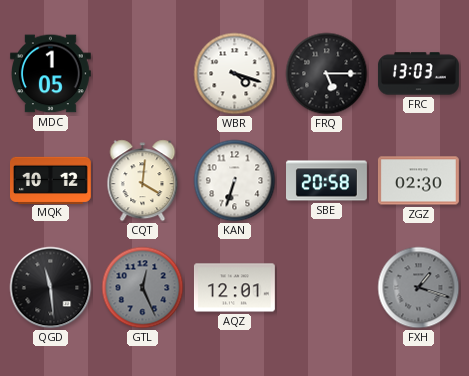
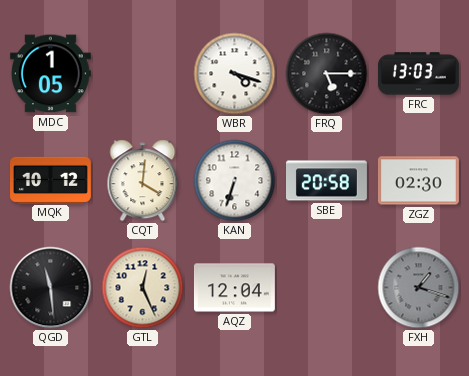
GTL dial: grey -> cream
AQZ: 12:01 -> 12:04
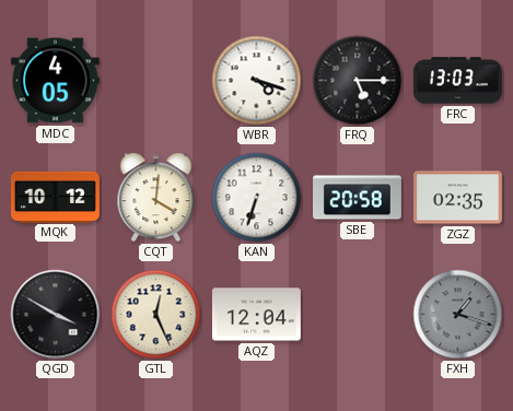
MDC: 1:05 -> 4:05
ZGZ: 02:30 -> 02:35
QGD: 11:29 -> 3:50
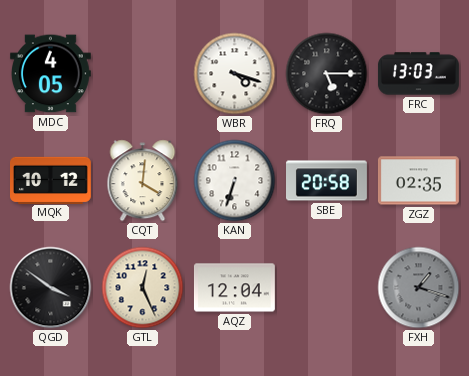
QGD: 3:50 -> 3:51
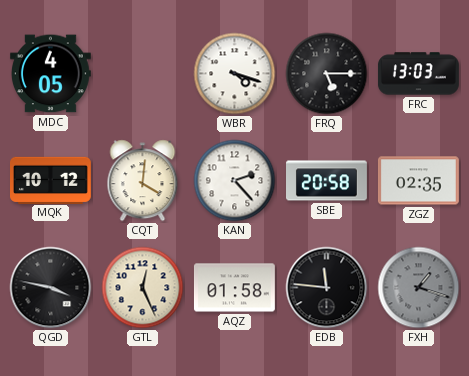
KAN: 6:33 -> 2:23
QGD: 3:51 -> 3:47
AQZ: 12:04 -> 01:58
EDB: none -> 11:46
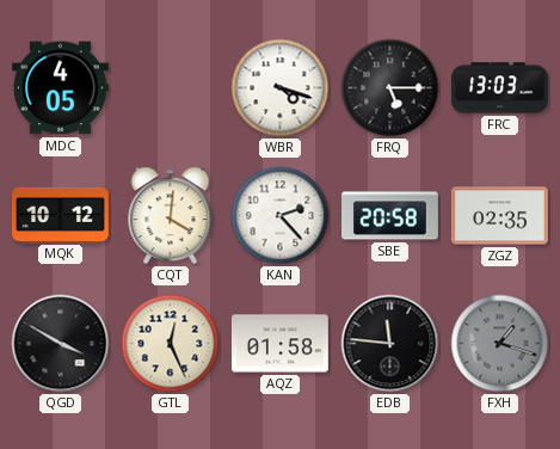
QGD: 3:47 -> 3:50
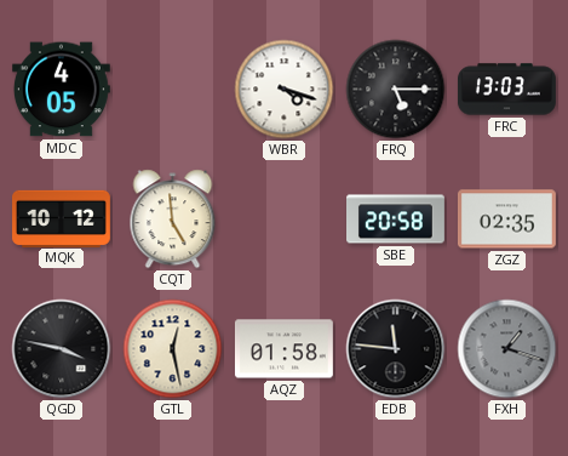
CQT: 4:01 -> 4:59
KAN: 2:23 -> none
QGD: 3:50 -> 3:47
GTL: 12:26 -> 12:28
